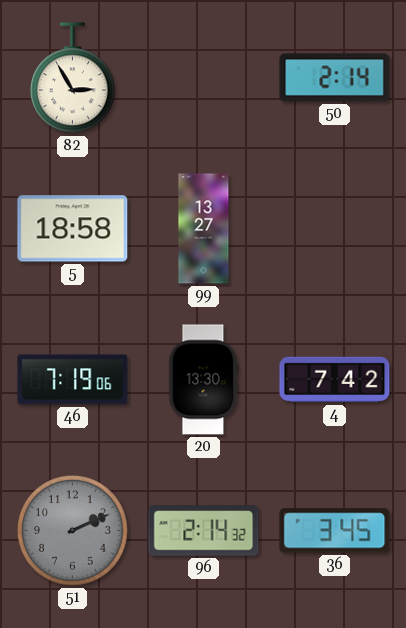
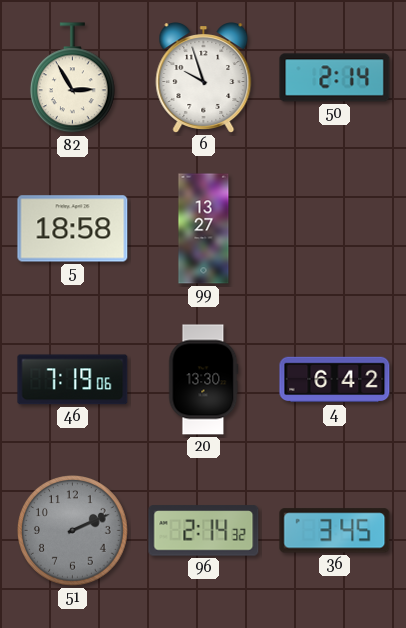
6: none -> 9:57
4: 7:42 -> 6:42
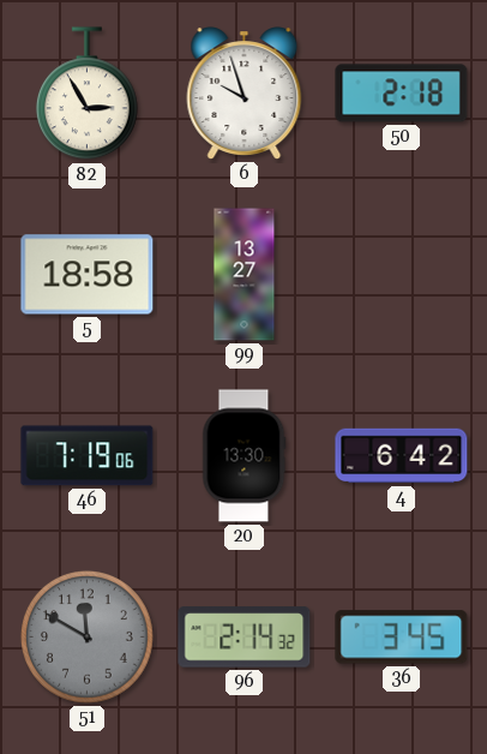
50: 2:14 -> 2:18
51: 2:11 -> 11:50
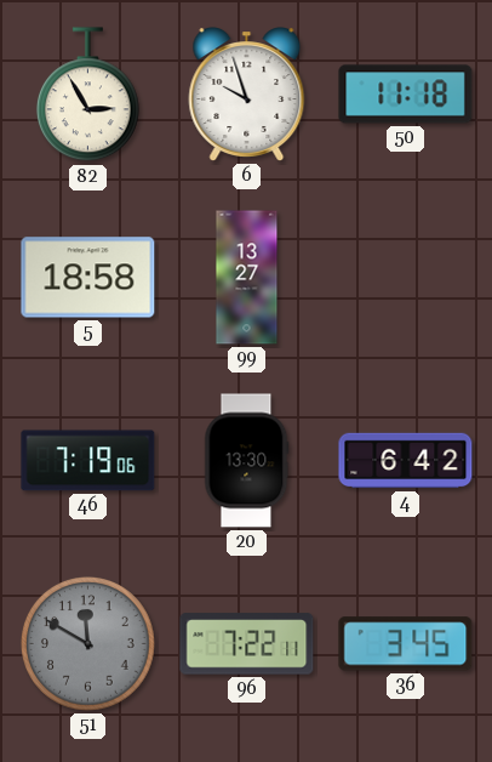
50: 2:18 -> 11:18
96: 2:14 -> 7:22
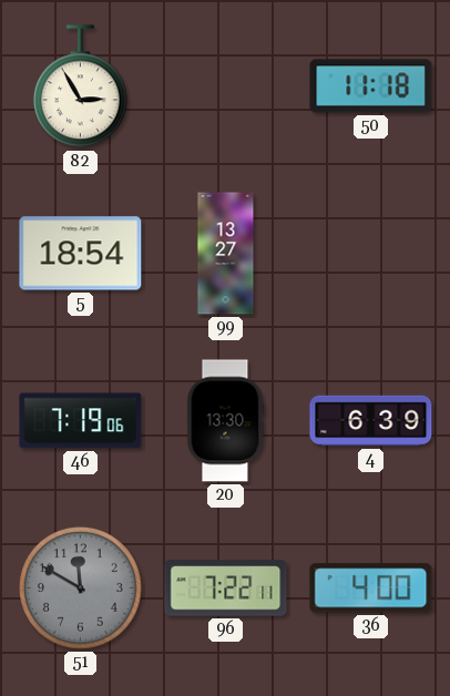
6: 9:57 -> none
5: 18:58 -> 18:54
4: 6:42 -> 6:39
36: 3:45 -> 4:00
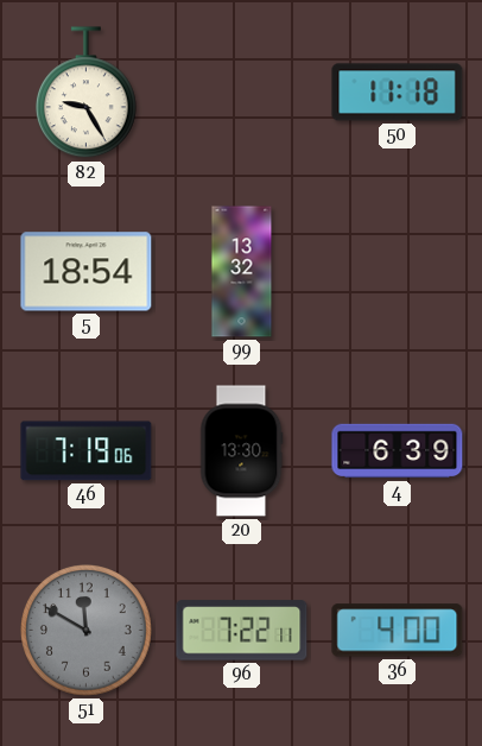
82: 2:55 -> 9:25
99: 13:27 -> 13:32
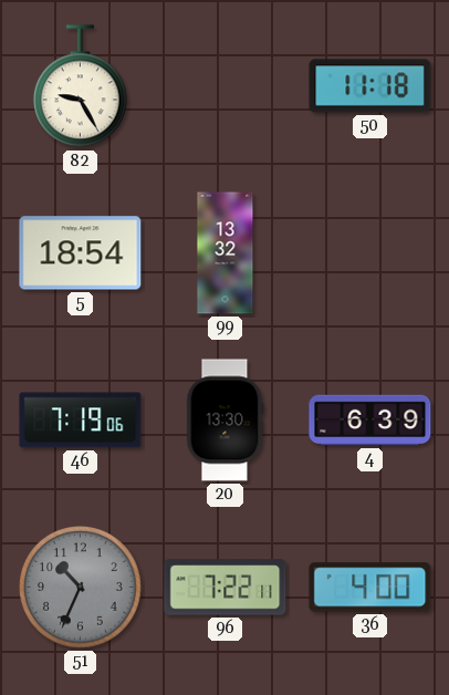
51: 11:50 -> 10:34
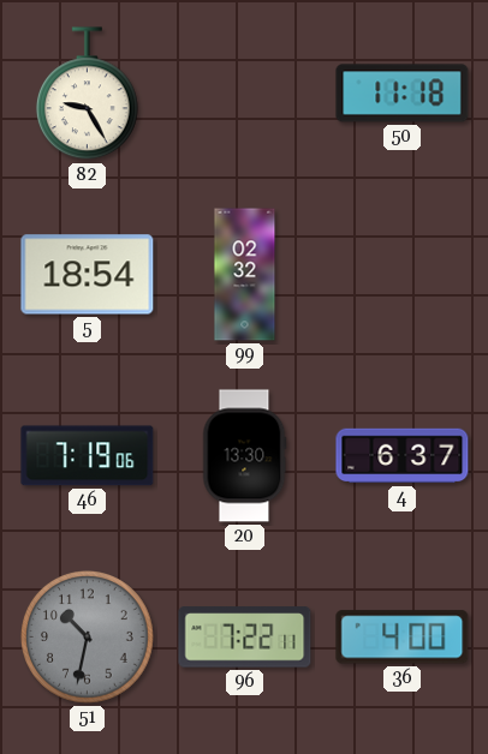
99: 13:32 -> 02:32
4: 6:39 -> 6:37
51: 10:34 -> 10:32
